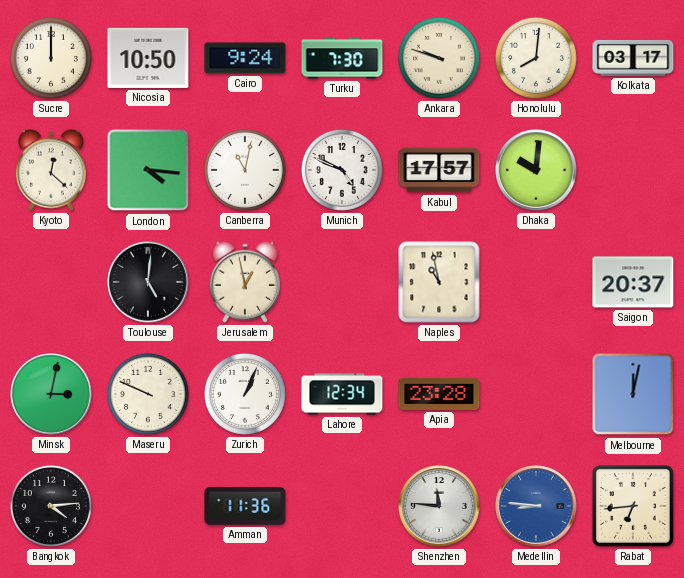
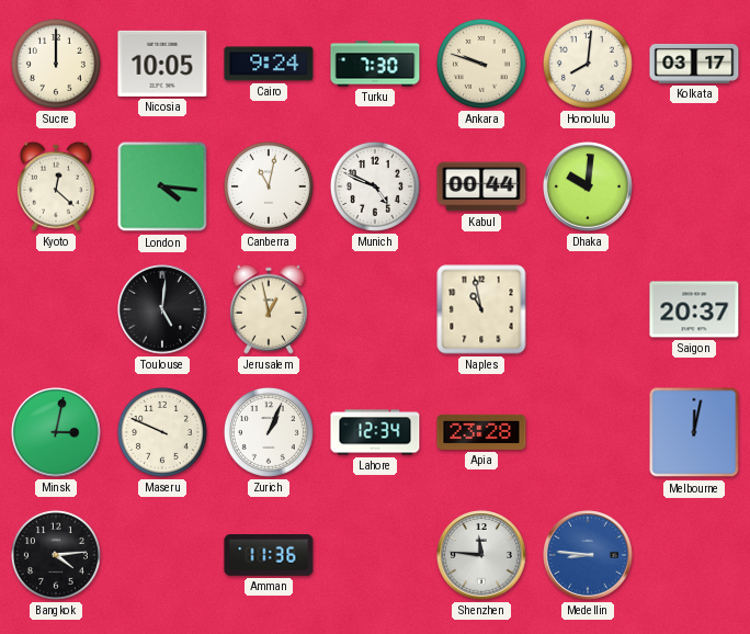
Nicosia: 10:50 -> 10:05
Kabul: 17:57 -> 00:44
Rabat: 6:44 -> none
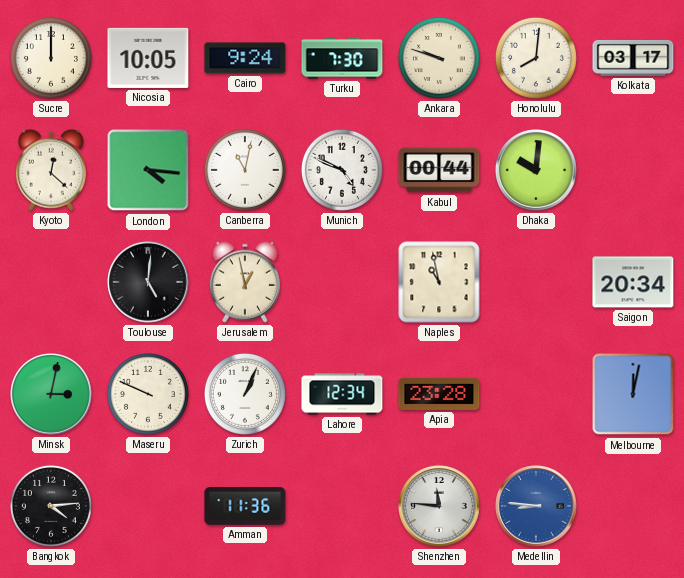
Saigon: 20:37 -> 20:34
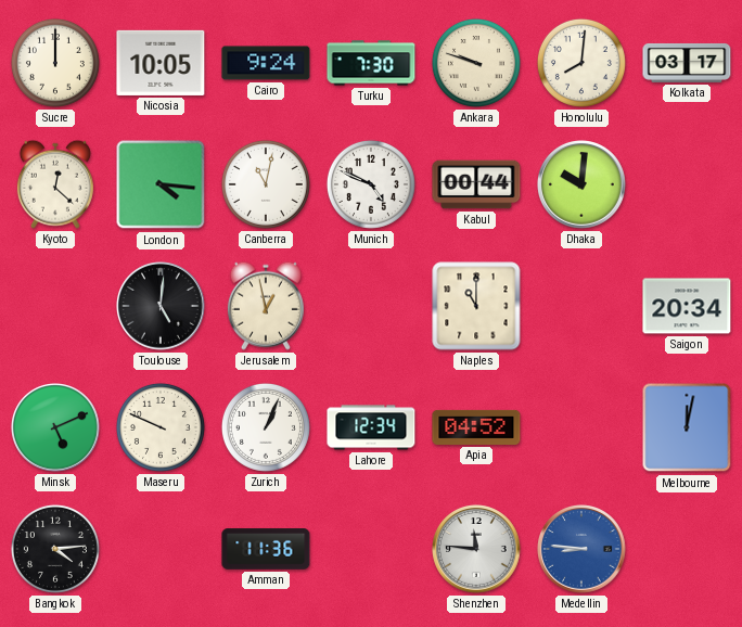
Naples: 10:58 -> 11:00
Minsk: 3:02 -> 5:11
Apia: 23:28 -> 04:52
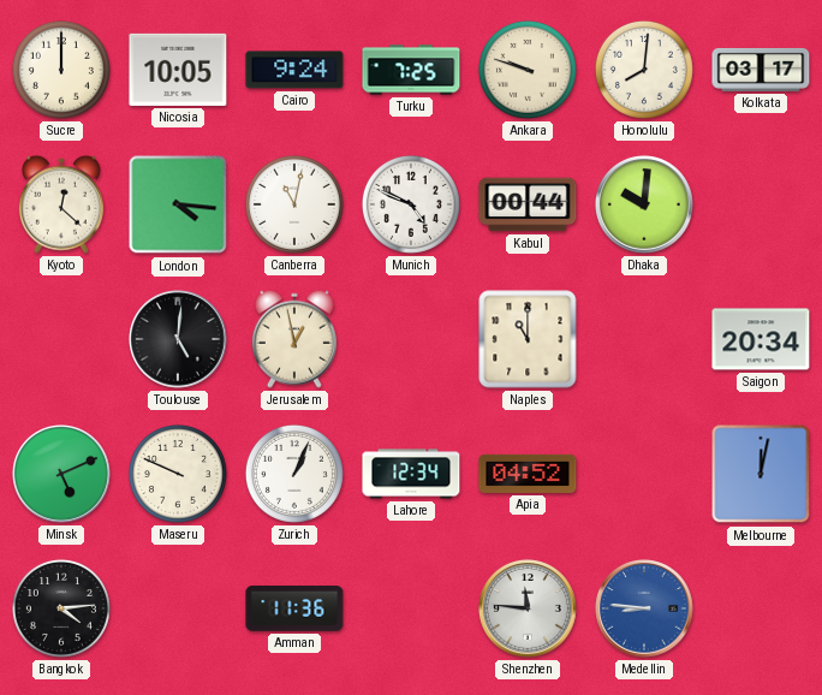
Turku: 7:30 -> 7:25
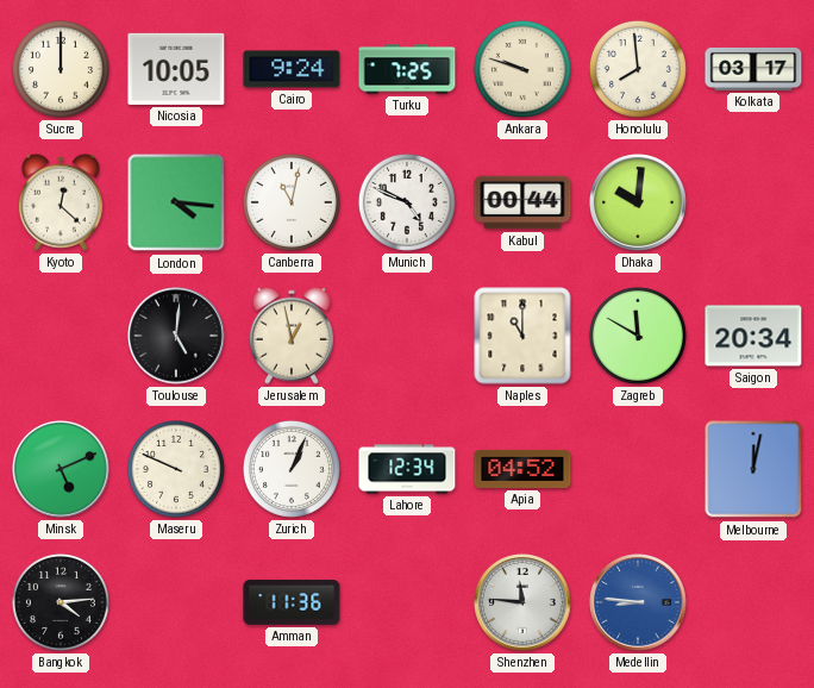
Honolulu: 8:01 -> 7:59
Zagreb: none -> 11:50
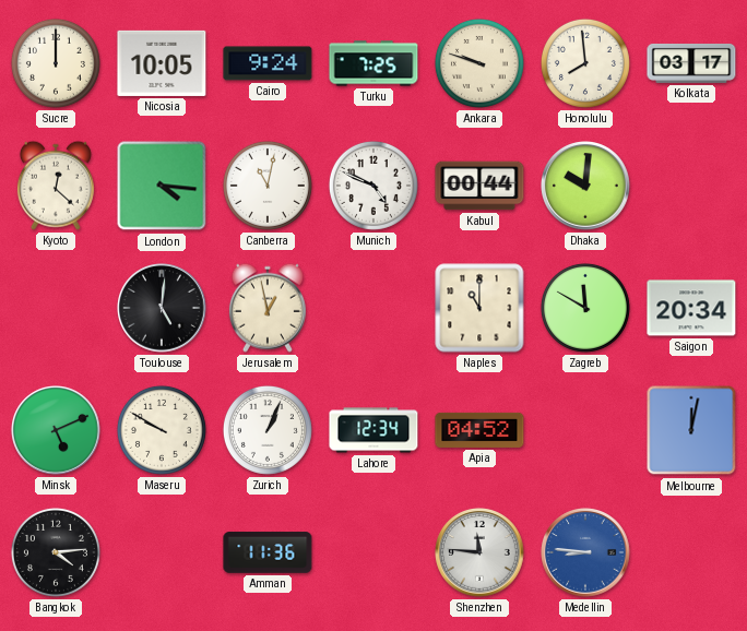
Maseru: 9:49 -> 9:50
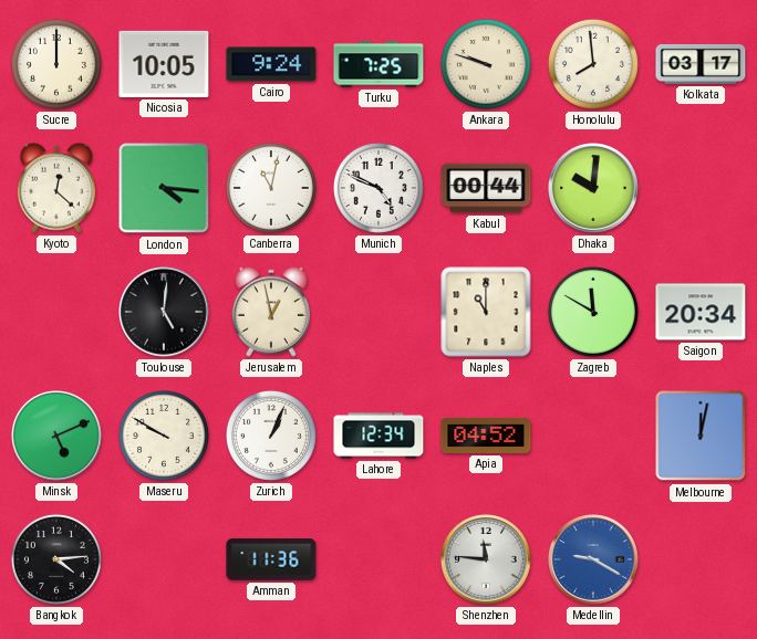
Medellin: 8:46 -> 9:20
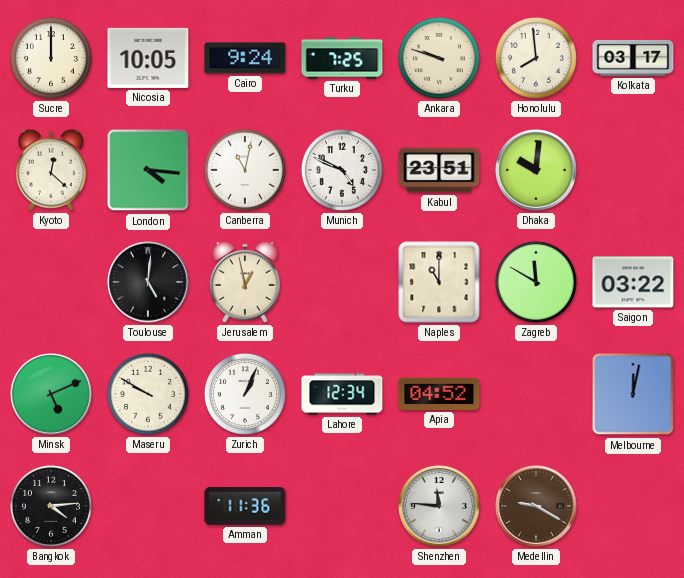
Kabul: 00:44 -> 23:51
Saigon: 20:34 -> 03:22
Medellin dial: blue -> brown
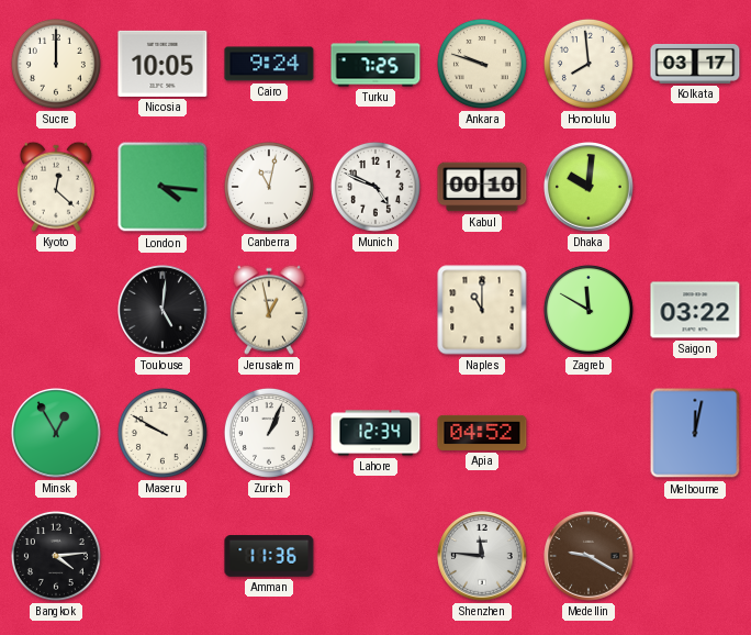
Kabul: 23:51 -> 00:10
Minsk: 5:11 -> 12:55
